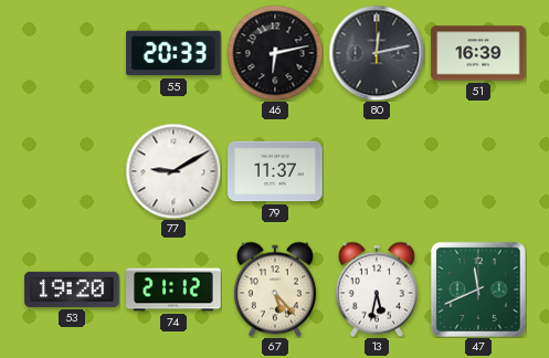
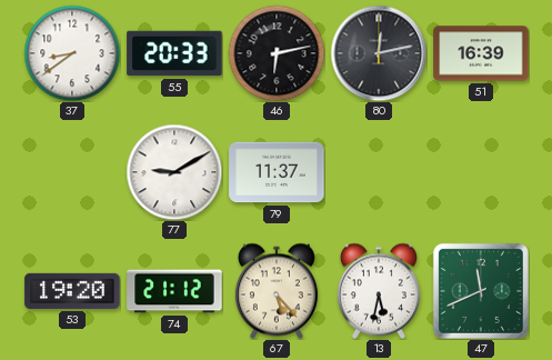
37: none -> 8:39
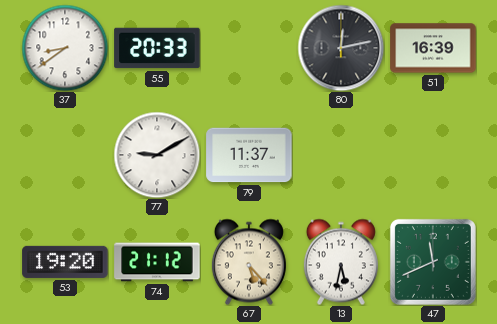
46: 6:13 -> none
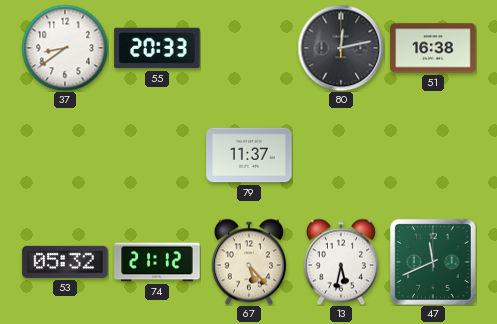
51: 16:39 -> 16:38
77: 9:10 -> none
53: 19:20 -> 05:32
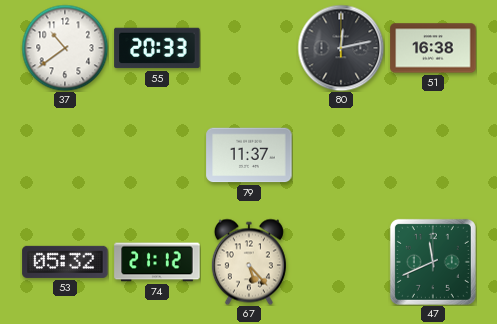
37: 8:39 -> 10:39
13: 5:32 -> none
